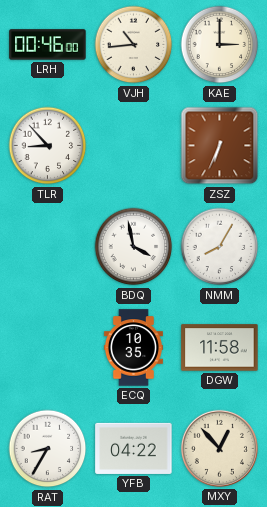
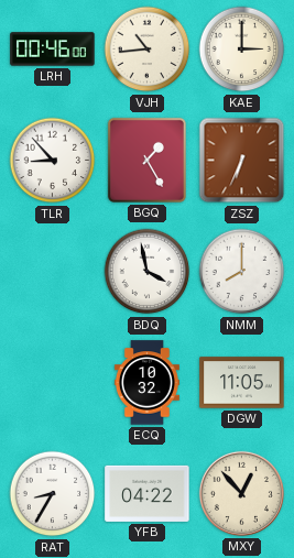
BGQ: none -> 1:25
NMM: 8:05 -> 8:00
ECQ: 10:35 -> 10:32
DGW: 11:58 -> 11:05
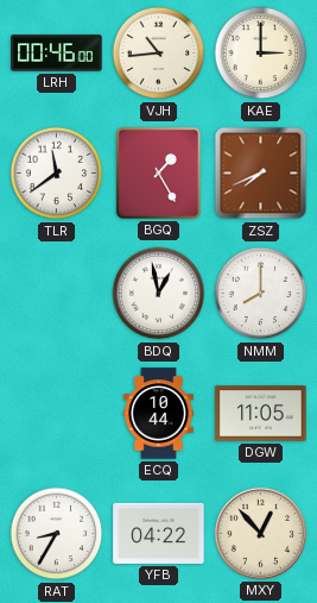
TLR: 8:53 -> 11:39
ZSZ: 6:34 -> 7:41
BDQ: 3:58 -> 12:58
ECQ: 10:32 -> 10:44
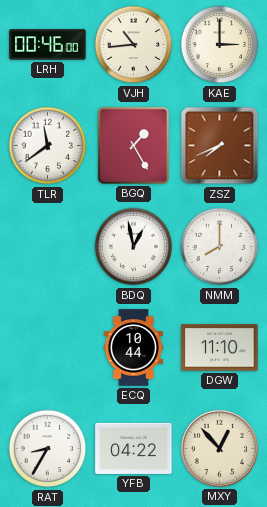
DGW: 11:05 -> 11:10
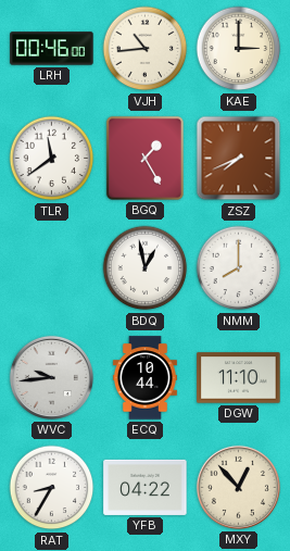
WVC: none -> 9:44
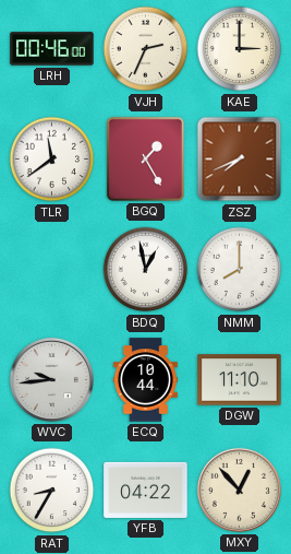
VJH: 10:44 -> 2:34
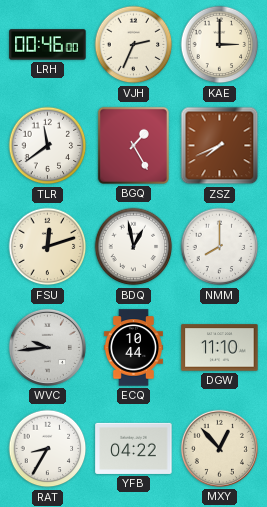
FSU: none -> 12:12
